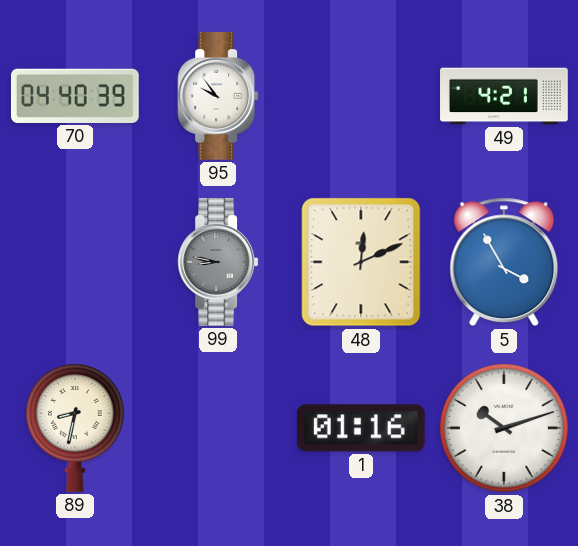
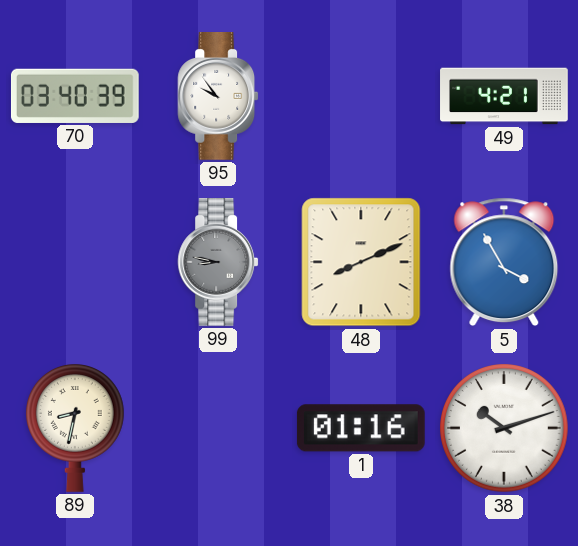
70: 04:40 -> 03:40
48: 12:11 -> 8:11
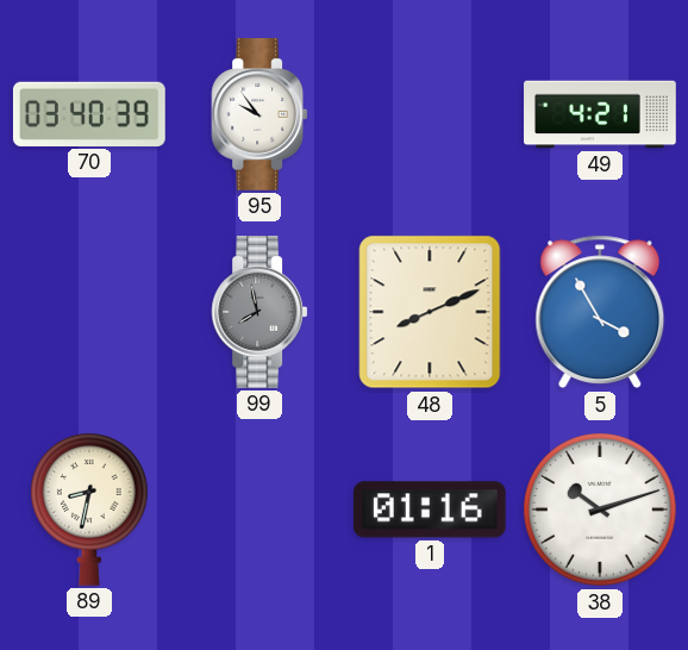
99: 8:47 -> 7:58
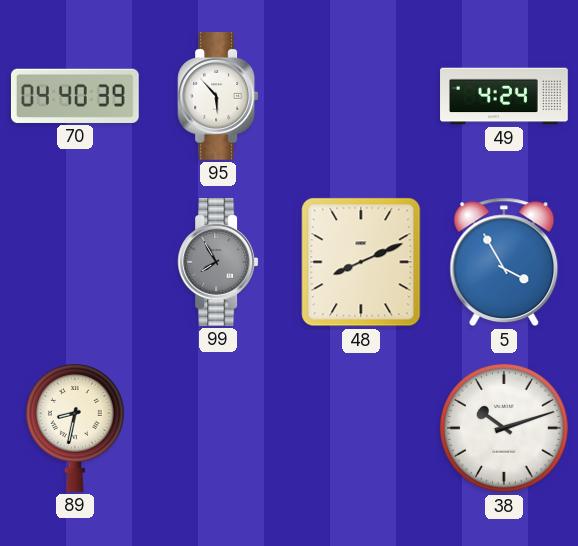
70: 03:40 -> 04:40
95: 9:54 -> 5:53
49: 4:21 -> 4:24
99: 7:58 -> 7:55
1: 01:16 -> none
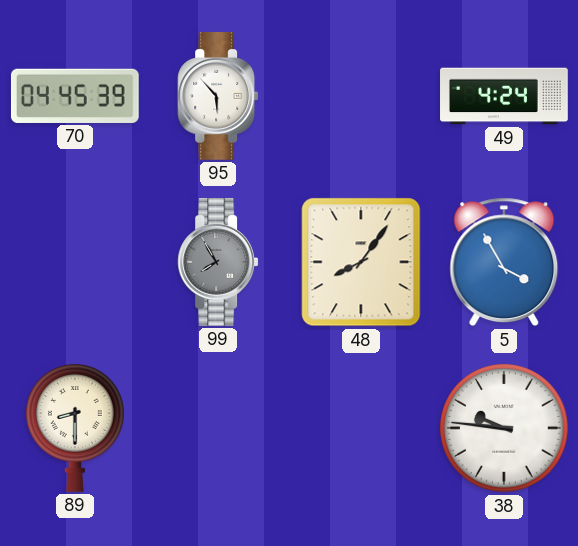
70: 04:40 -> 04:45
48: 8:11 -> 8:06
89: 8:32 -> 8:30
38: 10:12 -> 9:46
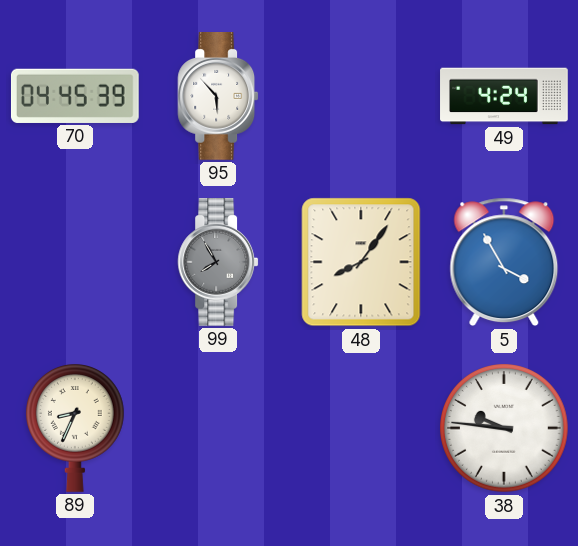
89: 8:30 -> 8:34
